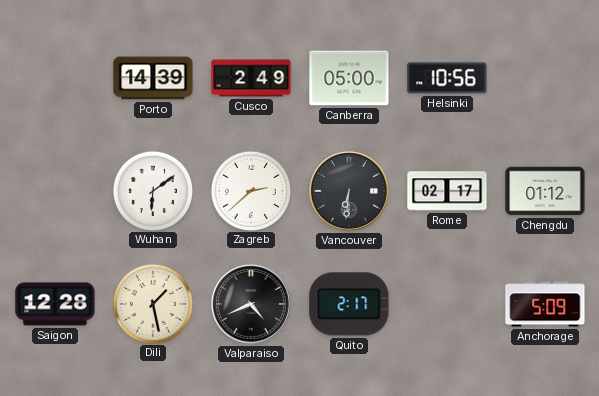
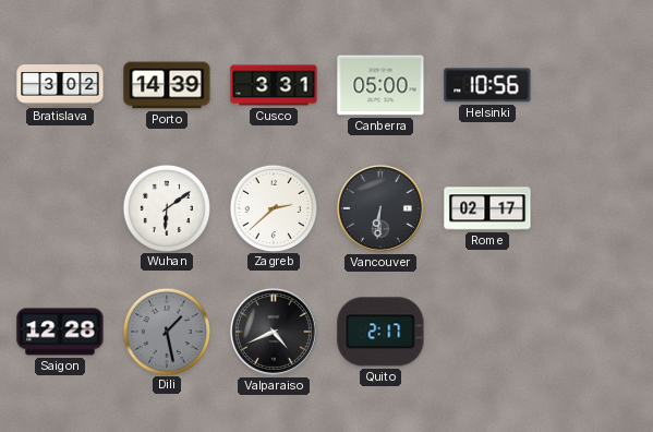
Bratislava: none -> 3:02
Cusco: 2:49 -> 3:31
Chengdu: 01:12 -> none
Dili dial: cream -> grey
Anchorage: 5:09 -> none
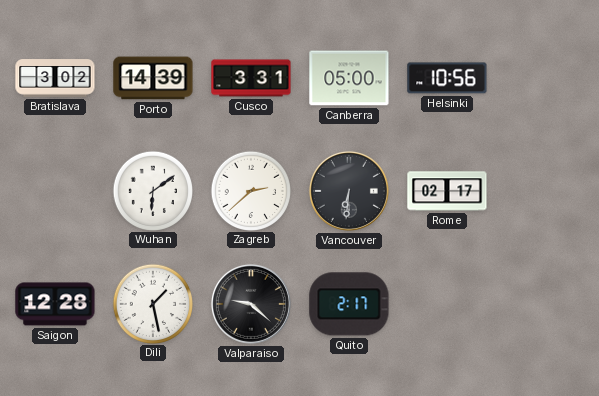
Dili dial: grey -> white
Valparaiso: 4:41 -> 9:22
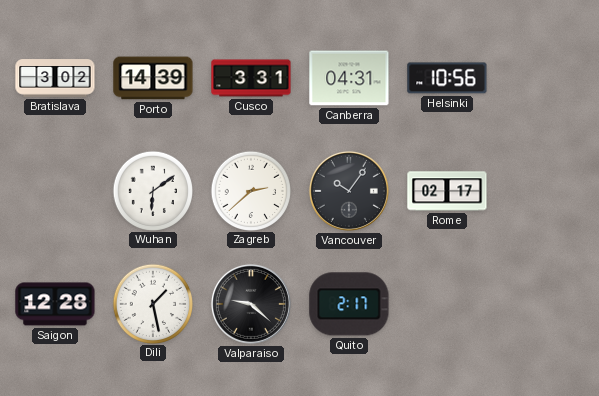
Canberra: 05:00 -> 04:31
Vancouver: 6:31 -> 10:06
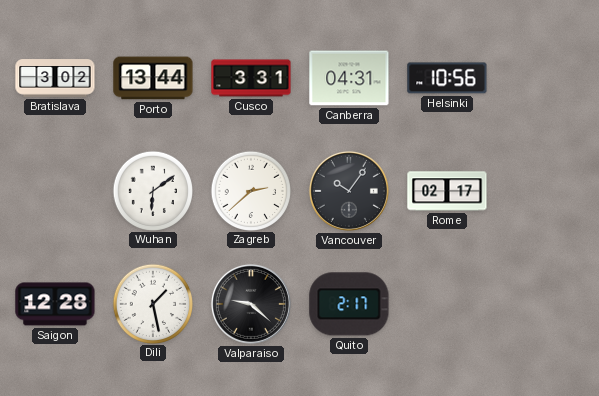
Porto: 14:39 -> 13:44
